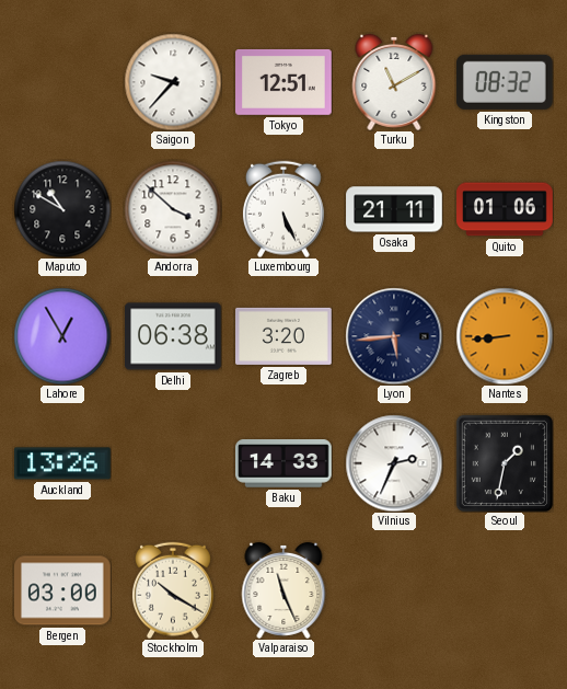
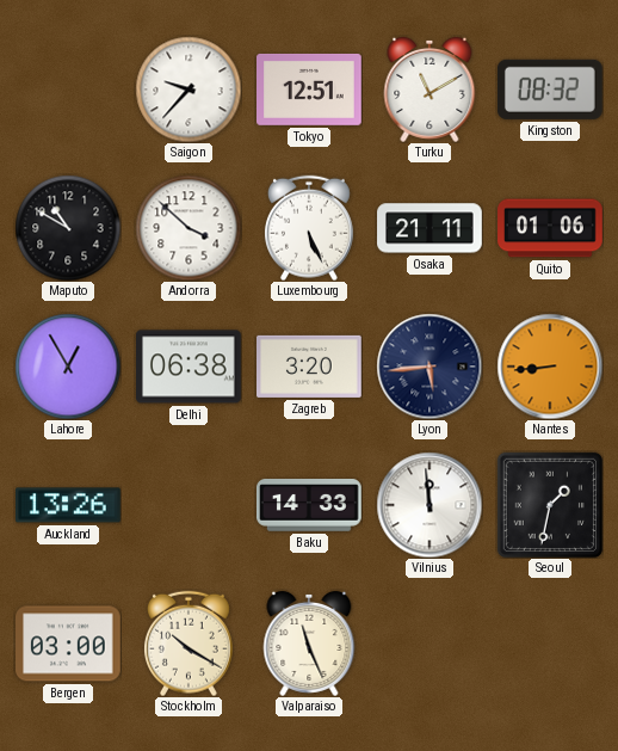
Vilnius: 2:34 -> 11:59
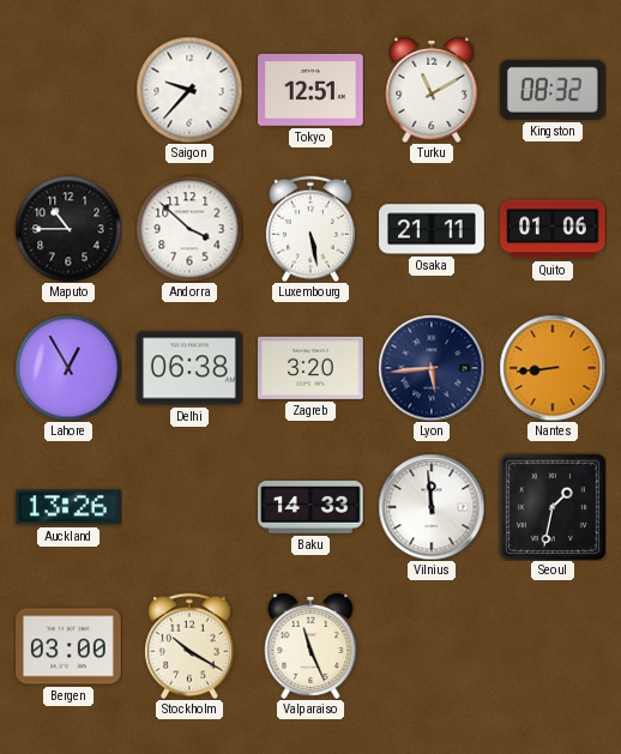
Maputo: 10:50 -> 10:45
Luxembourg: 5:26 -> 5:28
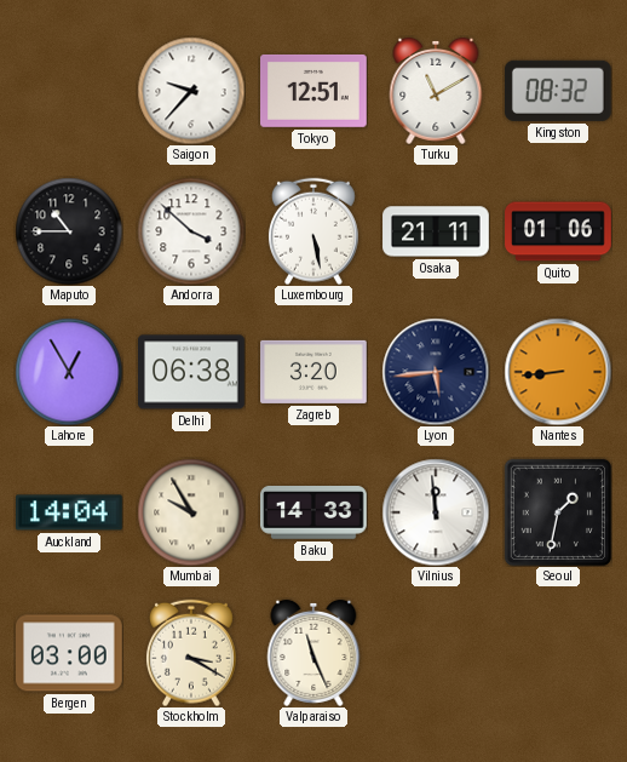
Auckland: 13:26 -> 14:04
Mumbai: none -> 9:55
Stockholm: 10:20 -> 3:20
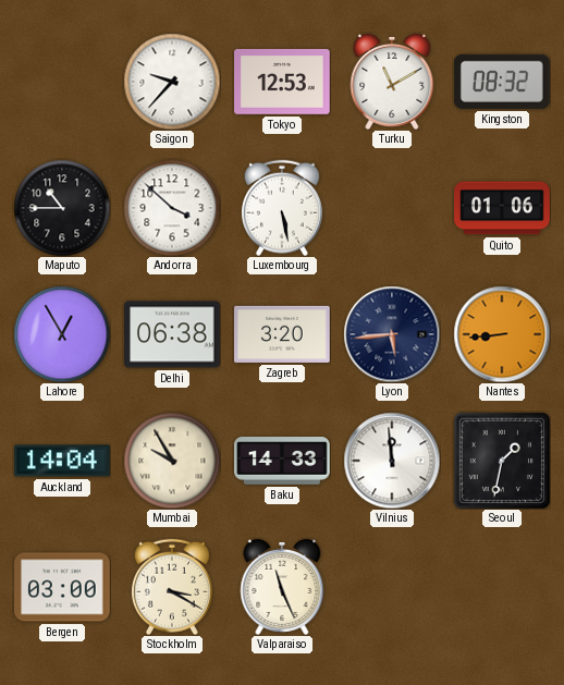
Tokyo: 12:51 -> 12:53
Osaka: 21:11 -> none
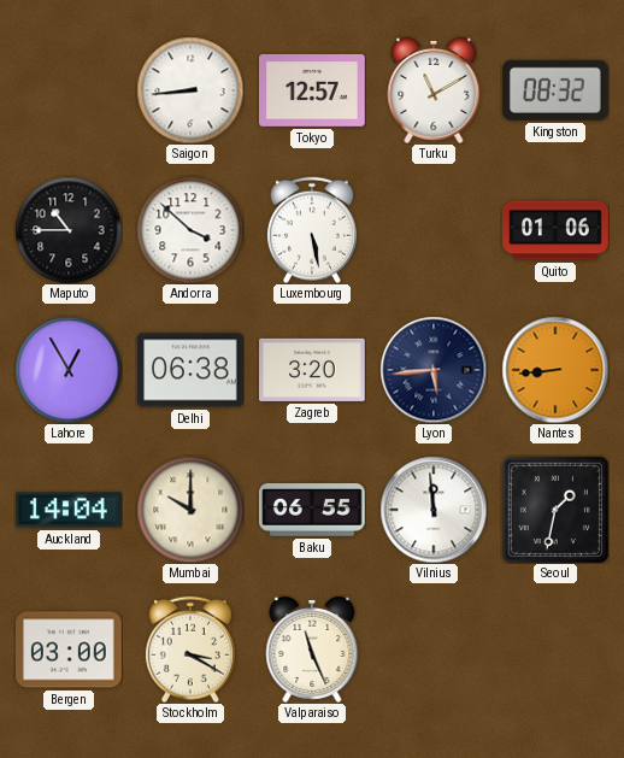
Saigon: 9:37 -> 8:44
Tokyo: 12:53 -> 12:57
Mumbai: 9:55 -> 10:00
Baku: 14:33 -> 06:55
